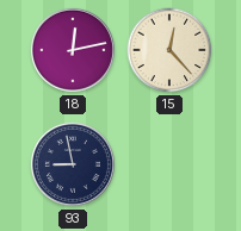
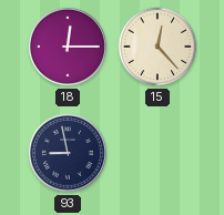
18: 12:13 -> 12:15
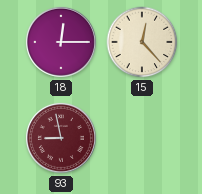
93 dial: navy -> burgundy
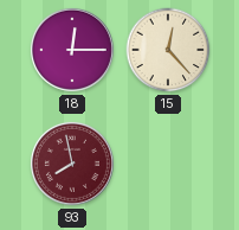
93: 8:58 -> 7:58
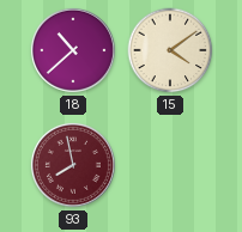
18: 12:15 -> 10:38
15: 12:23 -> 4:09
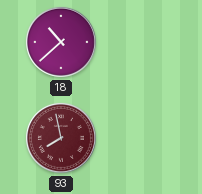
15: 4:09 -> none
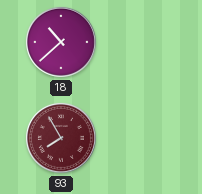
93: 7:58 -> 7:55
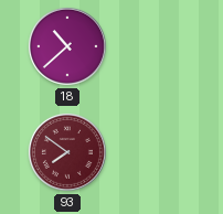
93: 7:55 -> 7:51
